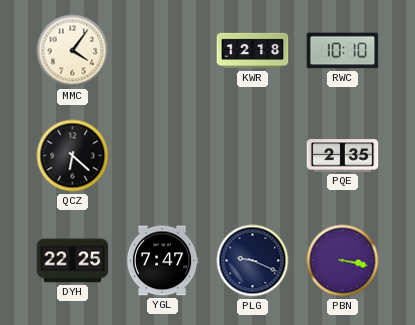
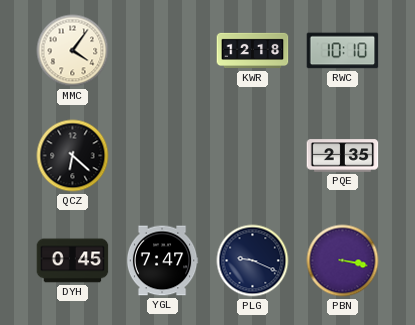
DYH: 22:25 -> 0:45
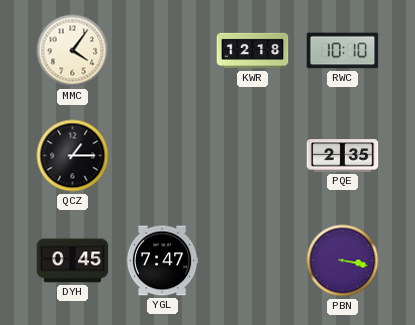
QCZ: 6:22 -> 1:15
PLG: 9:19 -> none
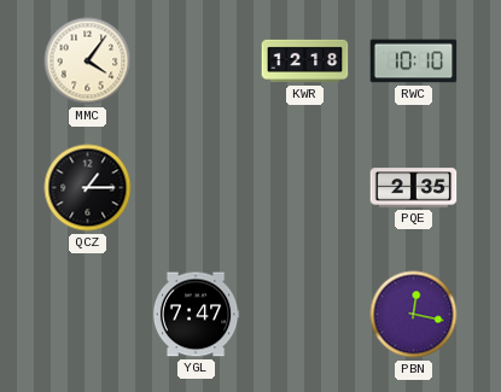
DYH: 0:45 -> none
PBN: 3:17 -> 12:17
